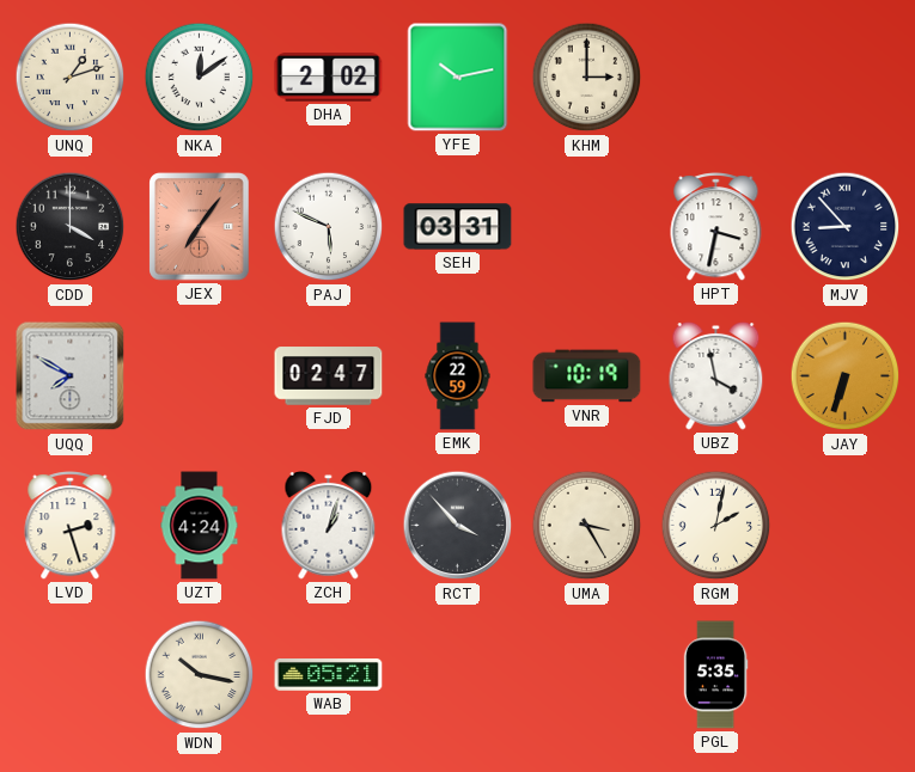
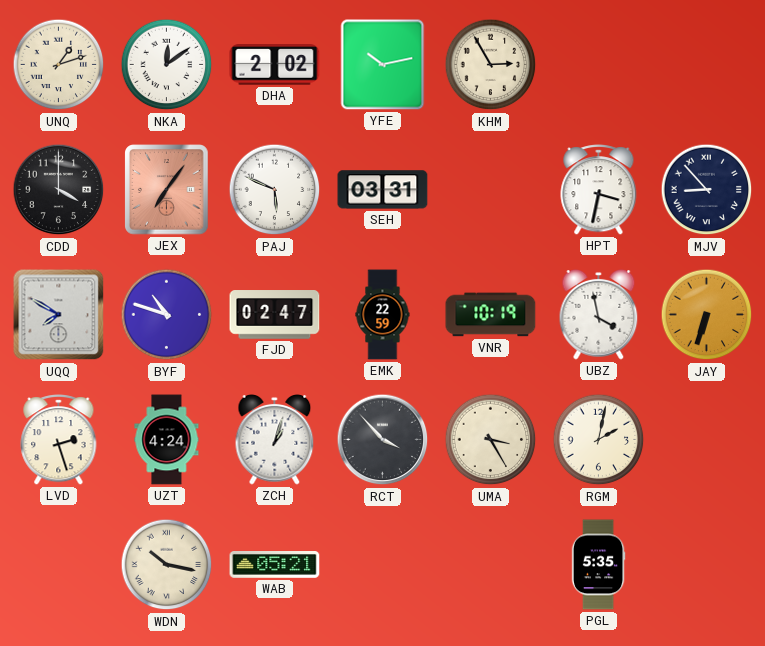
KHM: 3:00 -> 2:55
BYF: none -> 10:48
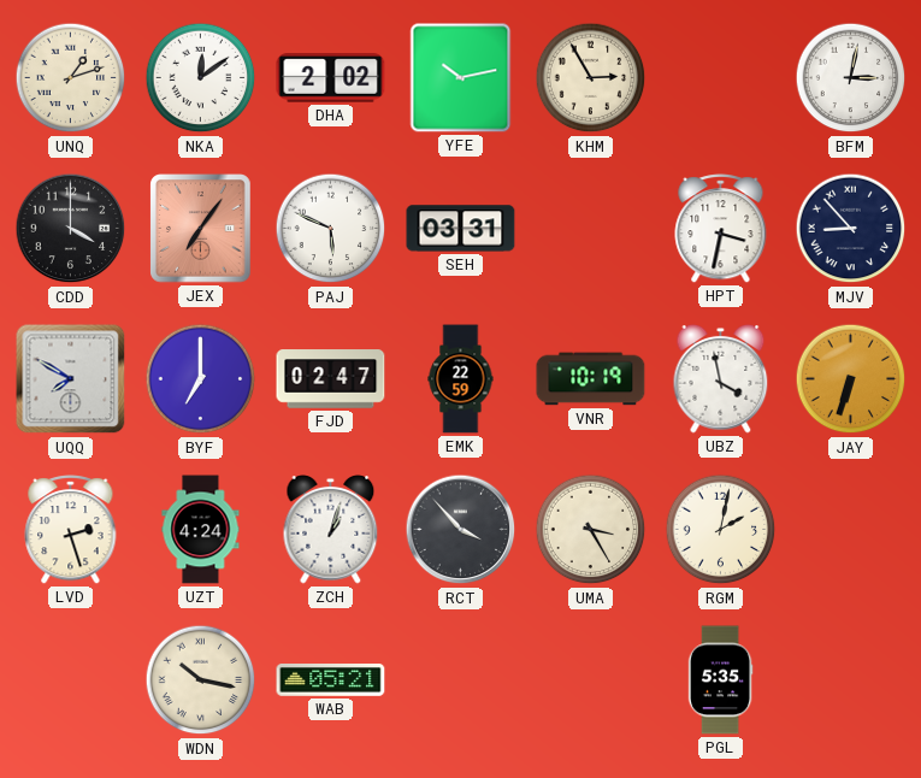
BFM: none -> 3:02
BYF: 10:48 -> 7:00
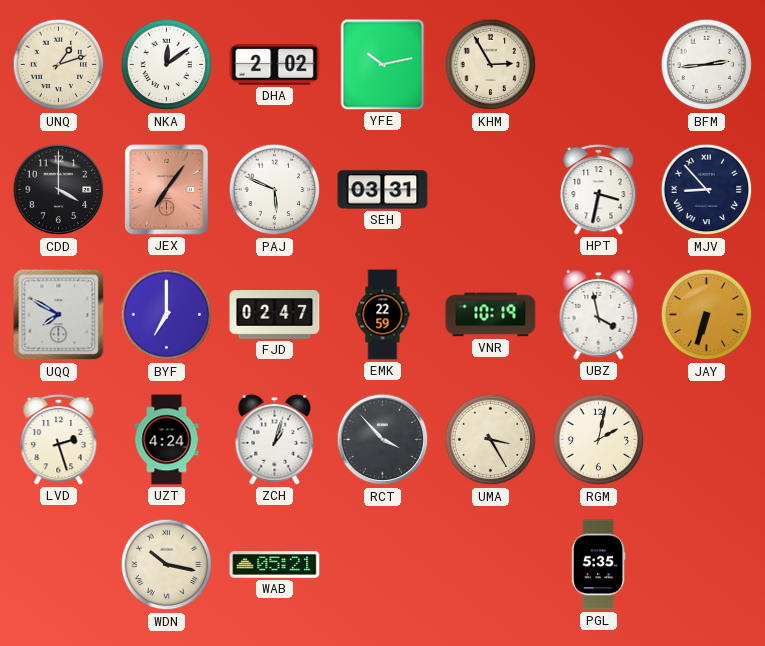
BFM: 3:02 -> 2:44
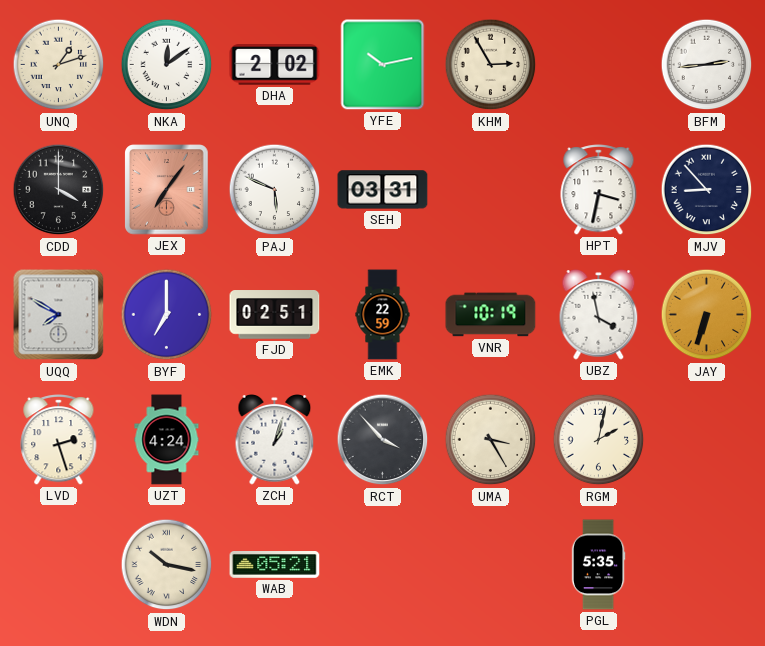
FJD: 02:47 -> 02:51
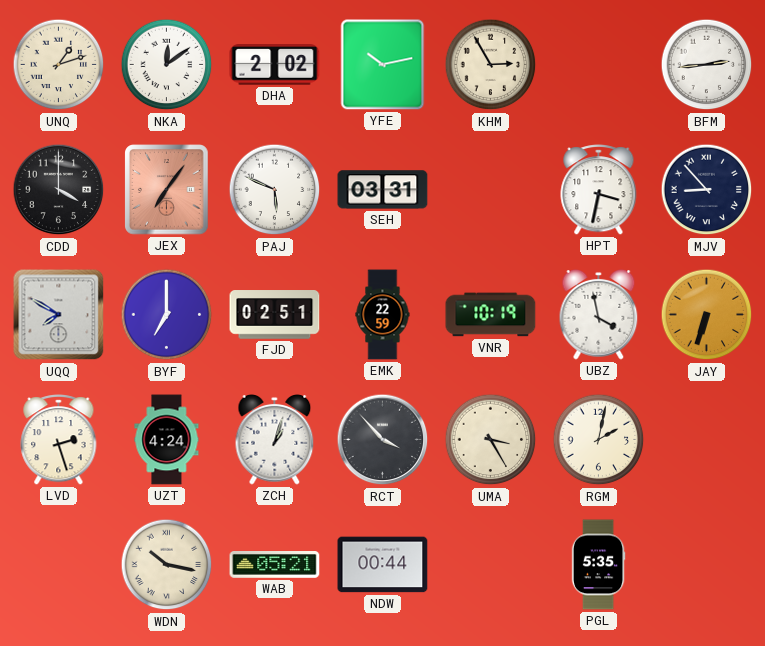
NDW: none -> 00:44
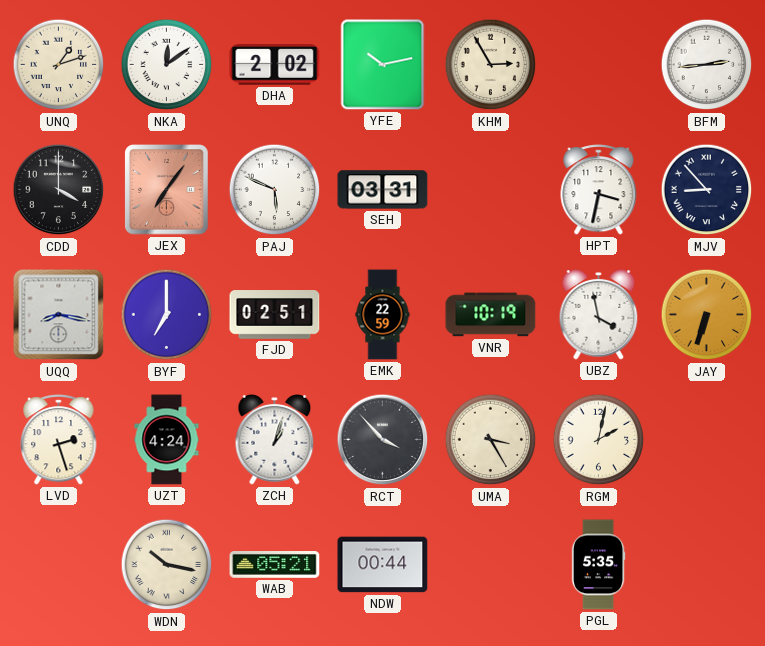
UQQ: 7:50 -> 8:17
